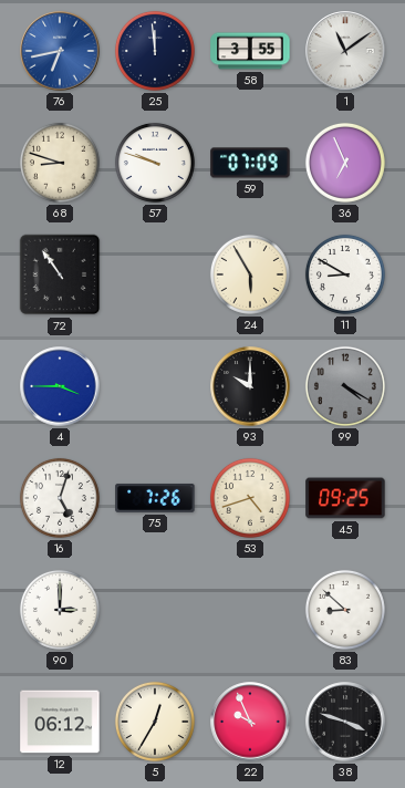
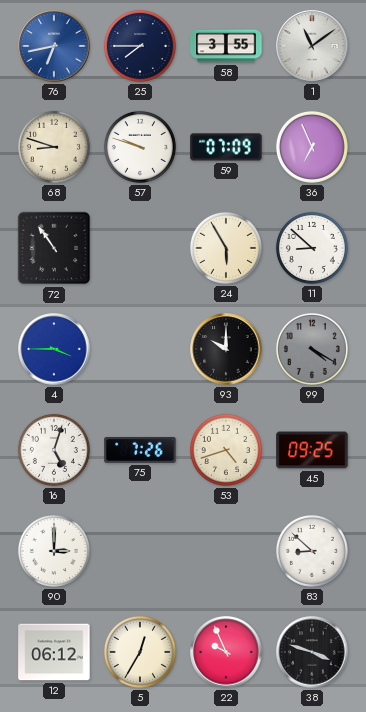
25: 11:59 -> 7:45
11: 8:50 -> 8:52
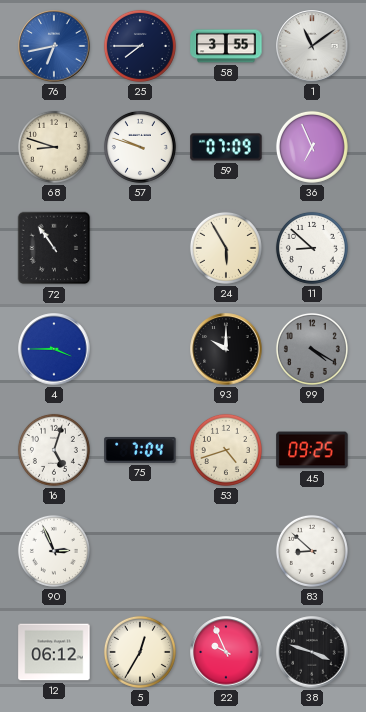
75: 7:26 -> 7:04
90: 3:00 -> 2:56
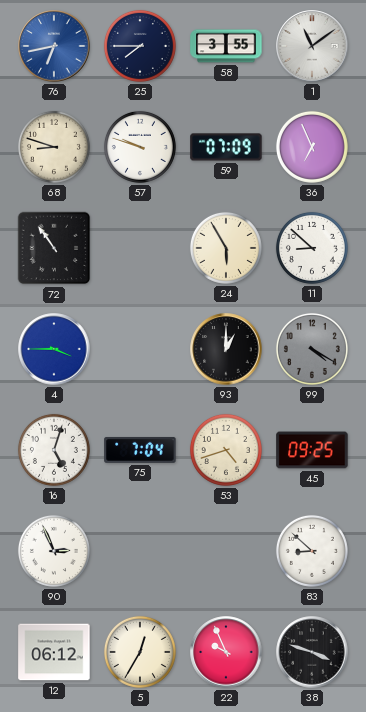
93: 10:00 -> 1:00
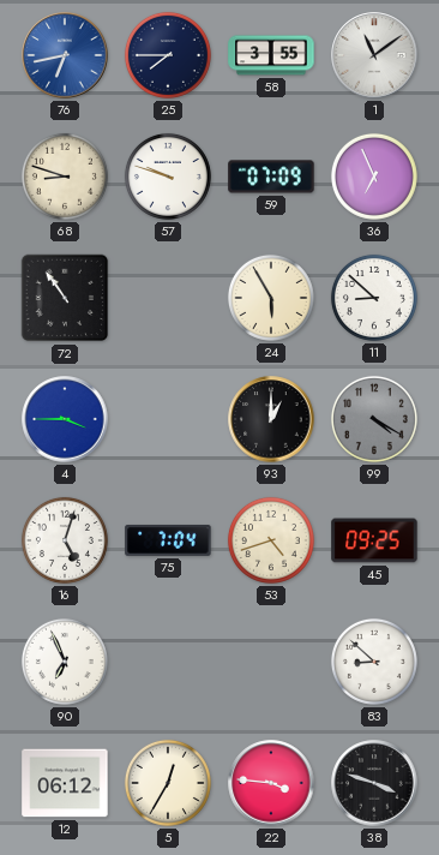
90: 2:56 -> 6:56
22: 9:56 -> 3:46
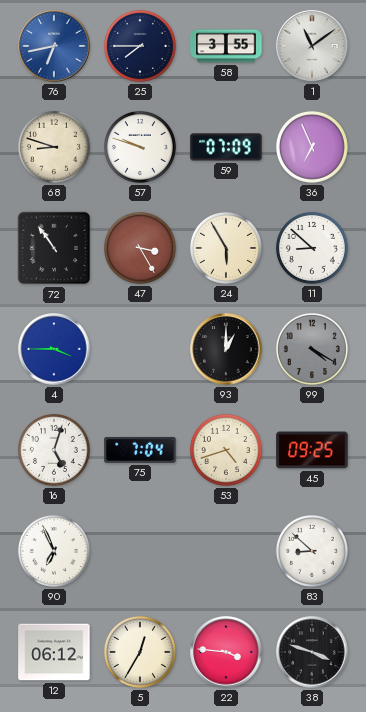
47: none -> 3:25
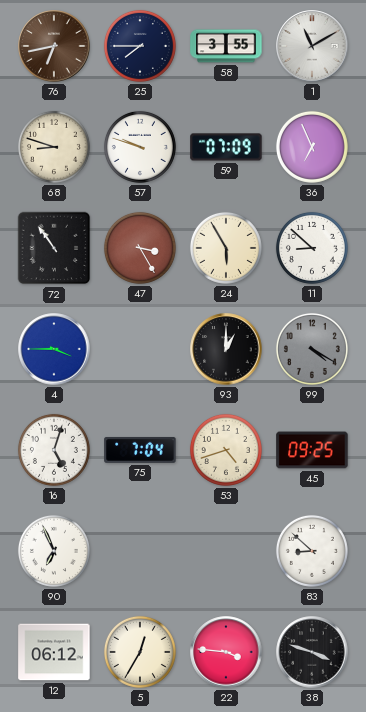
76 dial: blue -> brown
1: 11:09 -> 11:10
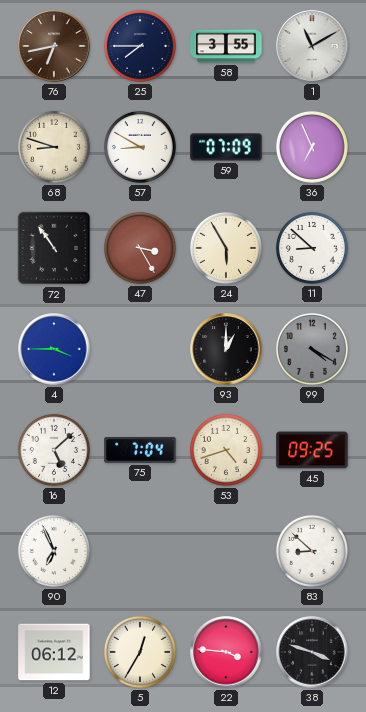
57: 9:48 -> 8:50
16: 5:03 -> 5:08
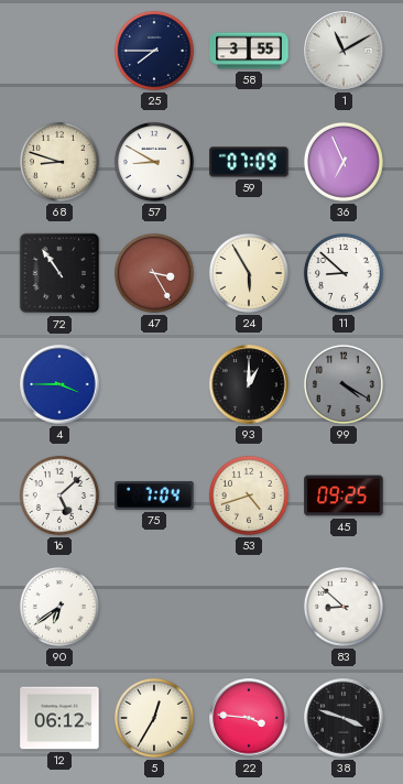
76: 6:43 -> none
90: 6:56 -> 6:39
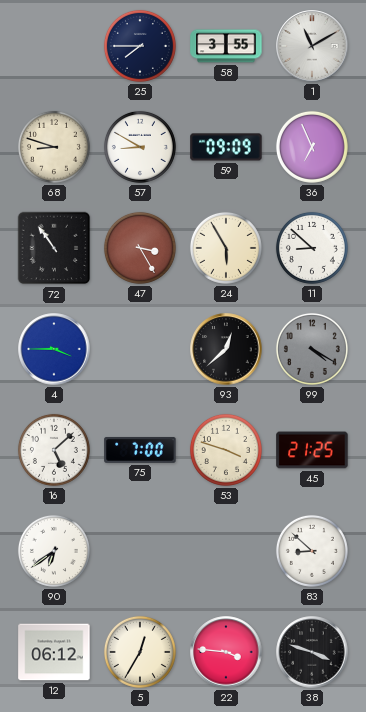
59: 07:09 -> 09:09
93: 1:00 -> 12:38
75: 7:04 -> 7:00
53: 4:42 -> 3:48
45: 09:25 -> 21:25
